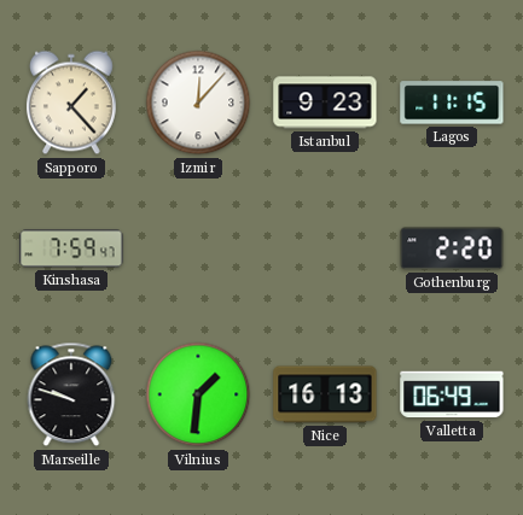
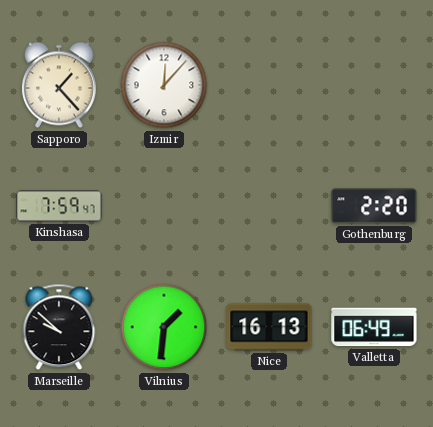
Istanbul: 9:23 -> none
Lagos: 11:15 -> none
Marseille: 9:48 -> 9:52
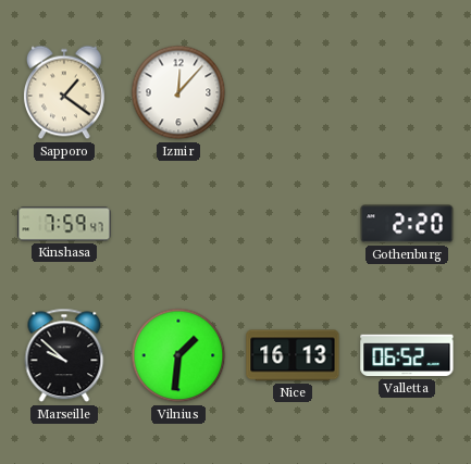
Sapporo: 1:23 -> 1:21
Valletta: 06:49 -> 06:52
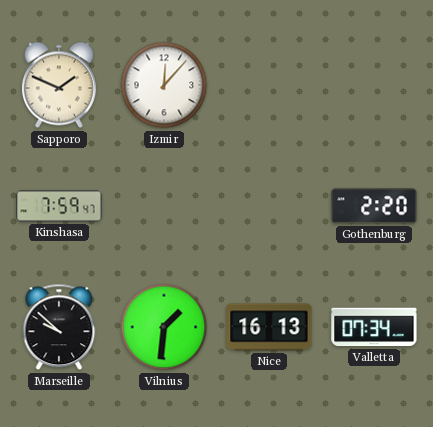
Sapporo: 1:21 -> 1:49
Valletta: 06:52 -> 07:34
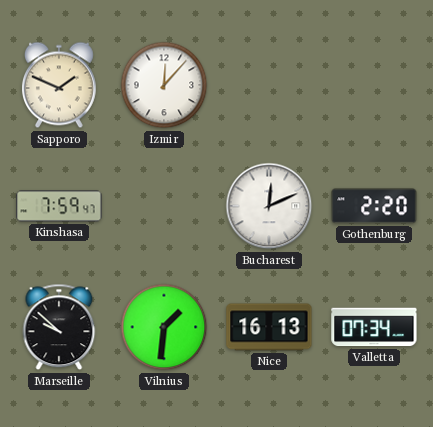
Bucharest: none -> 12:11
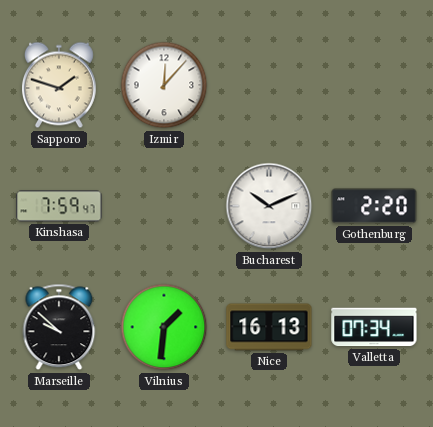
Sapporo: 1:49 -> 1:48
Bucharest: 12:11 -> 10:11
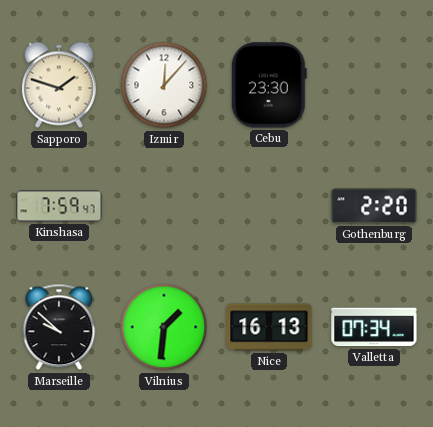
Cebu: none -> 23:30
Bucharest: 10:11 -> none
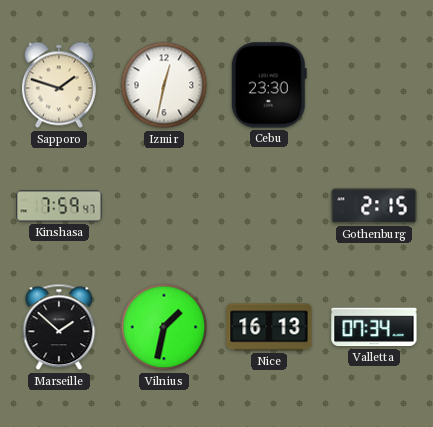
Izmir: 12:07 -> 12:32
Gothenburg: 2:20 -> 2:15
Marseille: 9:52 -> 1:52
Vilnius: 1:31 -> 1:32
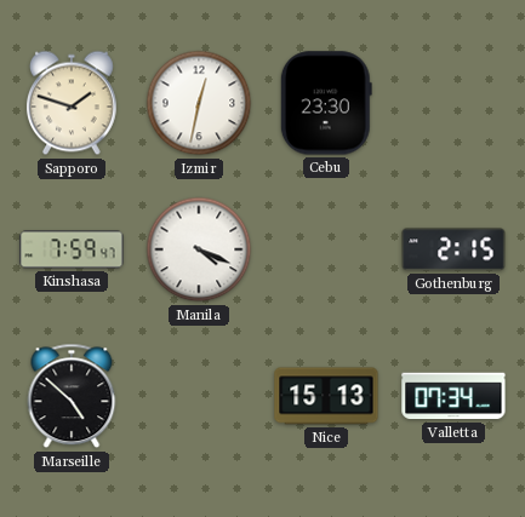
Manila: none -> 4:19
Marseille: 1:52 -> 4:52
Vilnius: 1:32 -> none
Nice: 16:13 -> 15:13
